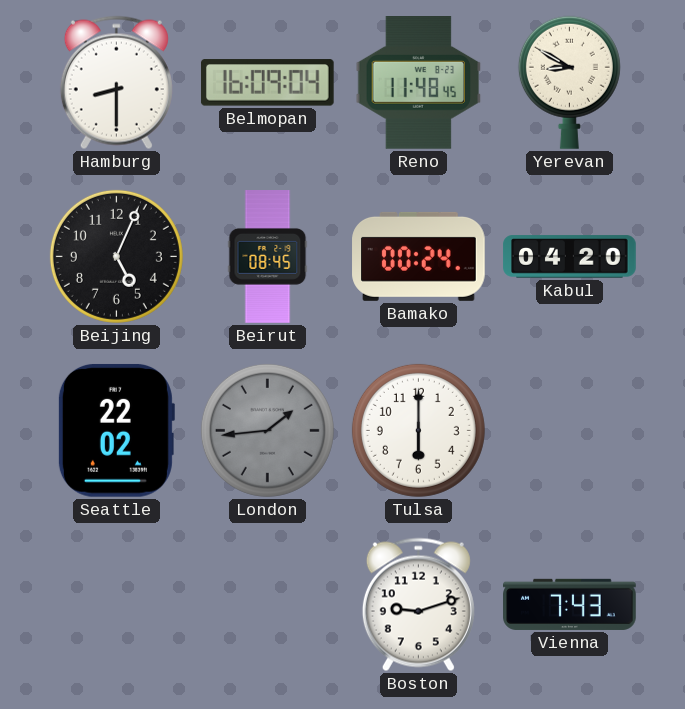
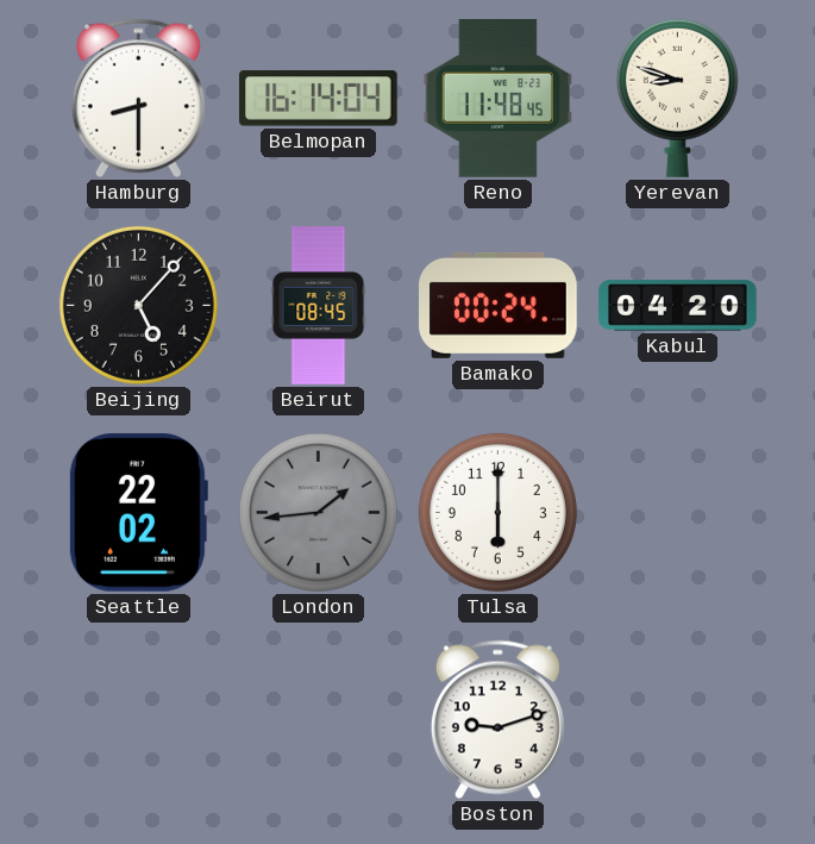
Belmopan: 16:09 -> 16:14
Yerevan: 8:50 -> 8:48
Beijing: 5:04 -> 5:07
Vienna: 7:43 -> none
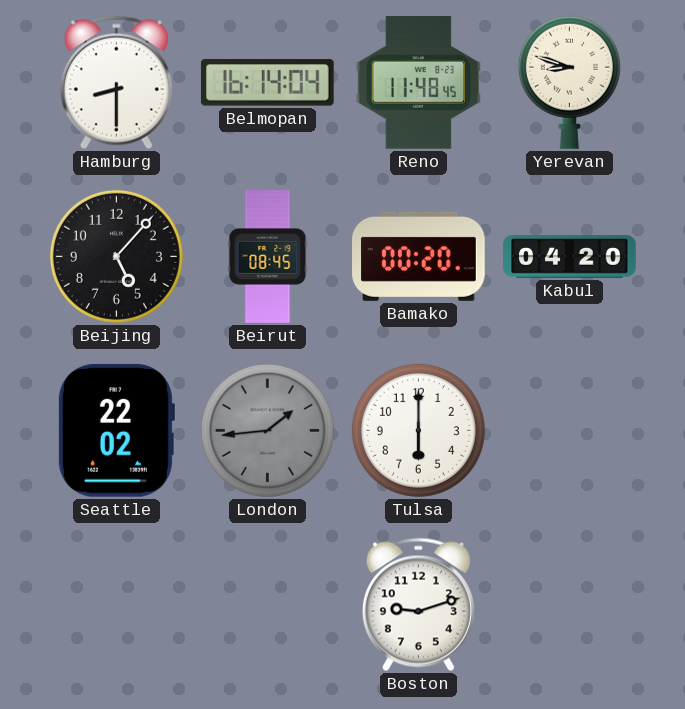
Bamako: 00:24 -> 00:20
